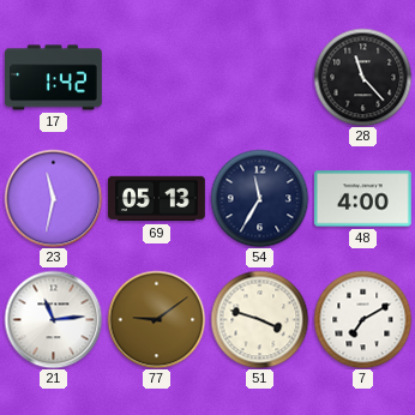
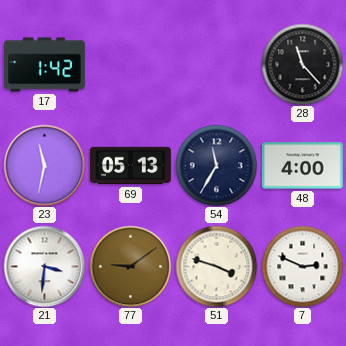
21: 11:14 -> 3:31
7: 7:10 -> 2:49
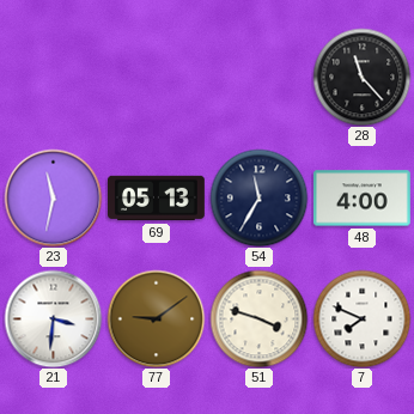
17: 1:42 -> none
7: 2:49 -> 7:49
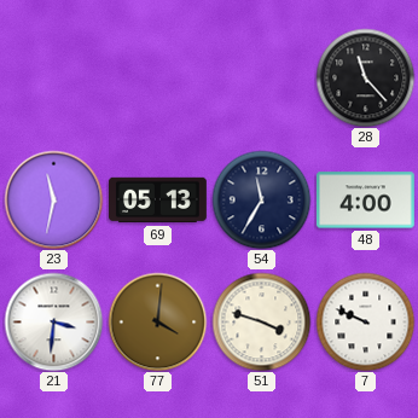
77: 9:09 -> 4:01
7: 7:49 -> 9:49
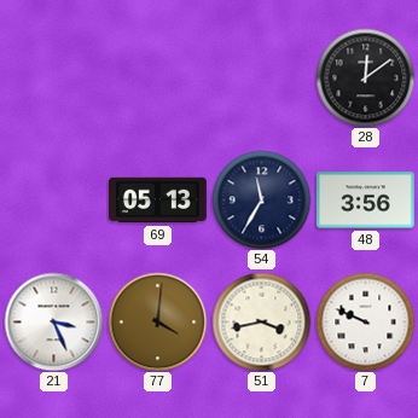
28: 11:23 -> 12:09
23: 11:32 -> none
48: 4:00 -> 3:56
21: 3:31 -> 3:26
51: 3:48 -> 3:43
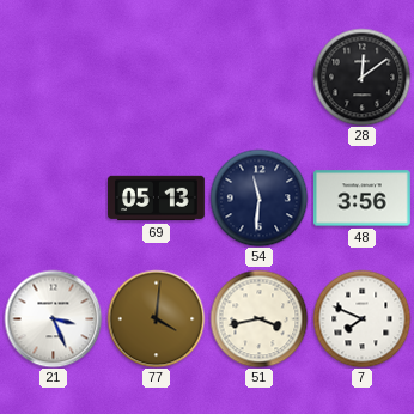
54: 11:35 -> 11:31
7: 9:49 -> 7:49
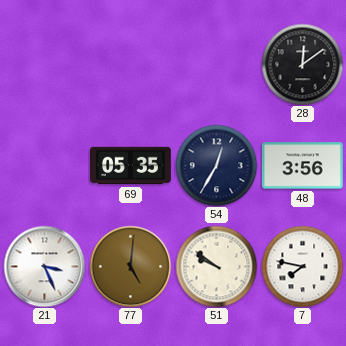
69: 05:13 -> 05:35
54: 11:31 -> 12:35
77: 4:01 -> 5:01
51: 3:43 -> 9:51
7: 7:49 -> 7:47
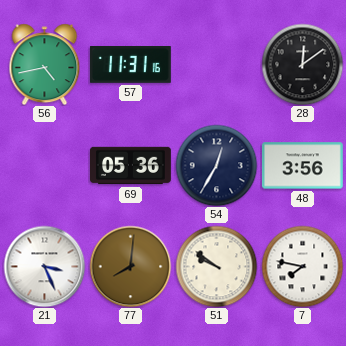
56: none -> 4:43
57: none -> 11:31
69: 05:35 -> 05:36
77: 5:01 -> 8:01
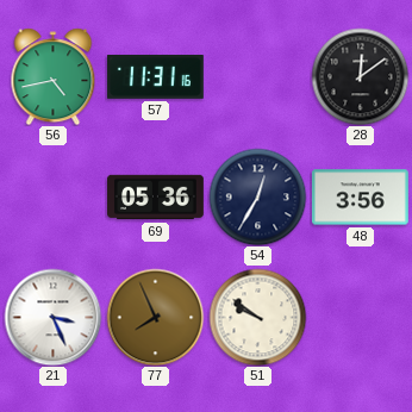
77: 8:01 -> 7:56
7: 7:47 -> none
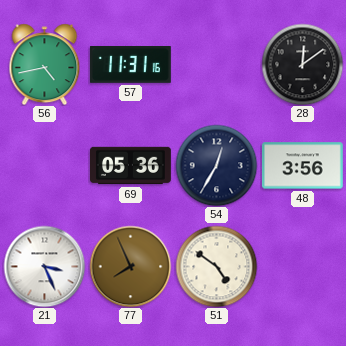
51: 9:51 -> 4:51
